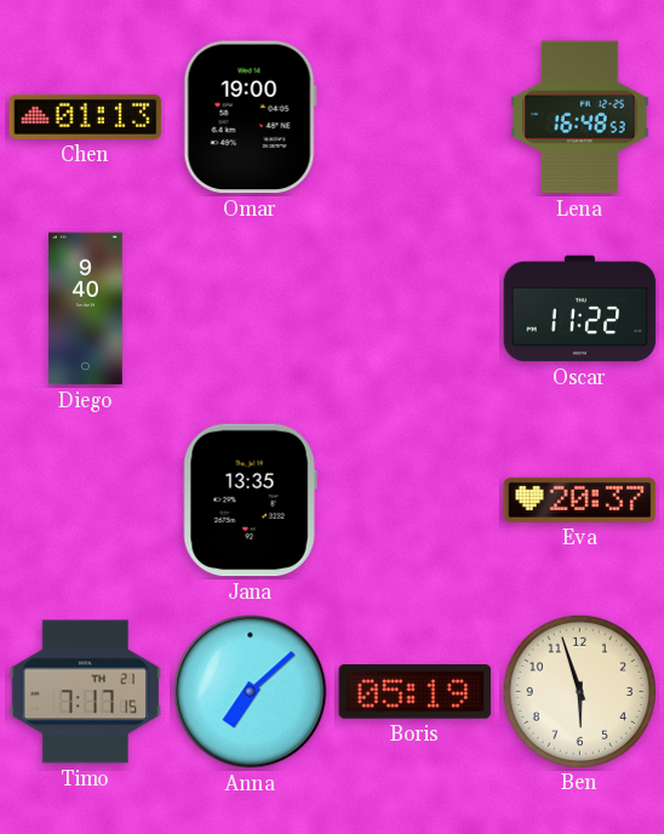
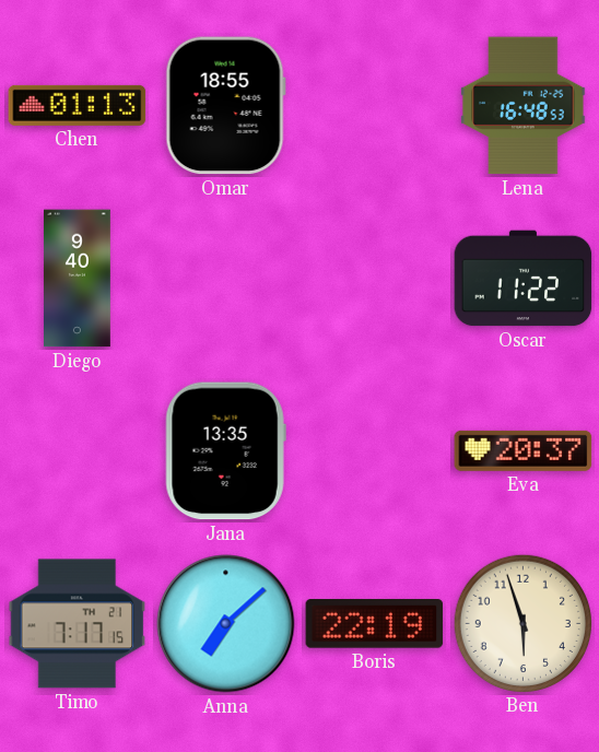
Omar: 19:00 -> 18:55
Boris: 05:19 -> 22:19
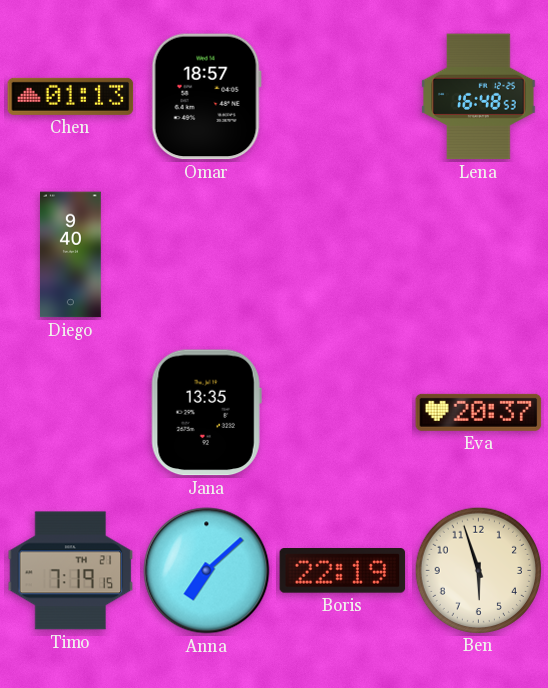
Omar: 18:55 -> 18:57
Oscar: 11:22 -> none
Timo: 7:17 -> 7:19
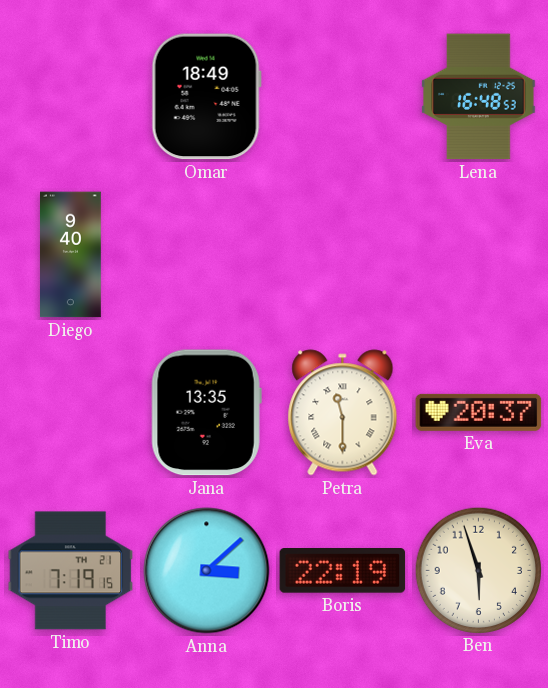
Chen: 01:13 -> none
Omar: 18:57 -> 18:49
Petra: none -> 11:30
Anna: 7:08 -> 3:08
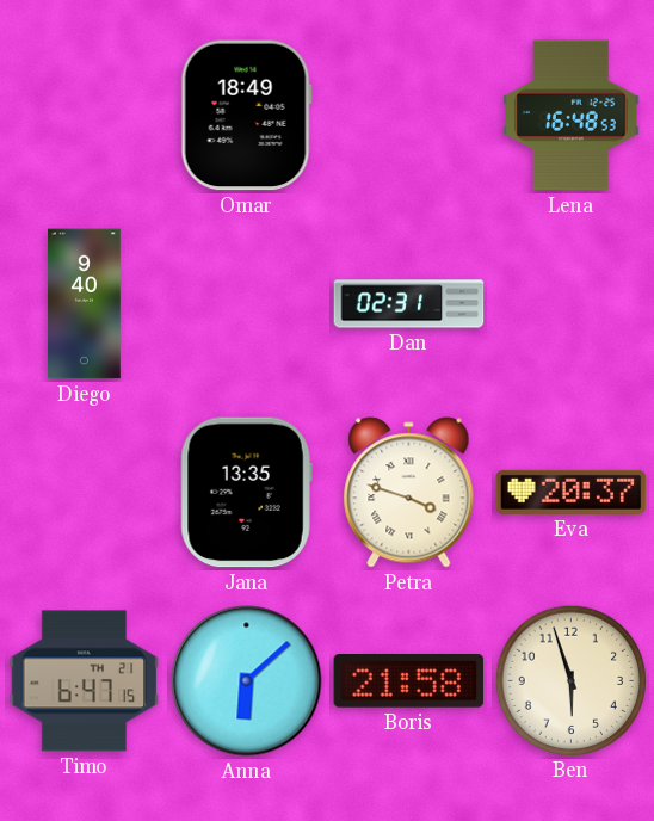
Dan: none -> 02:31
Petra: 11:30 -> 3:48
Timo: 7:19 -> 6:47
Anna: 3:08 -> 6:08
Boris: 22:19 -> 21:58
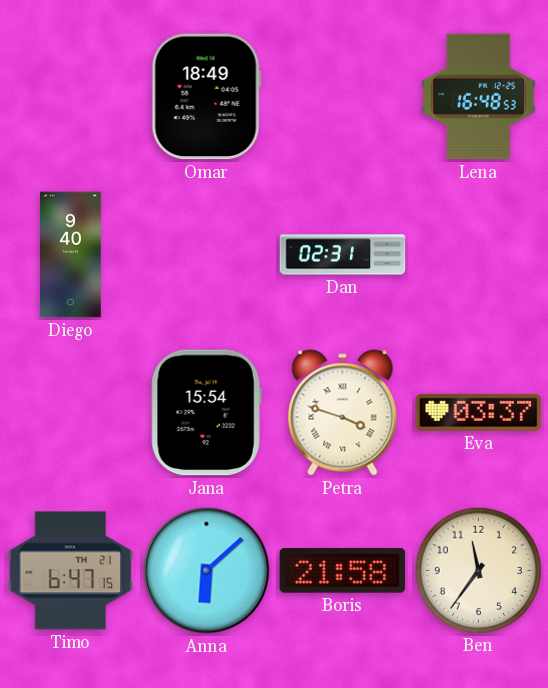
Jana: 13:35 -> 15:54
Eva: 20:37 -> 03:37
Ben: 5:57 -> 11:36
